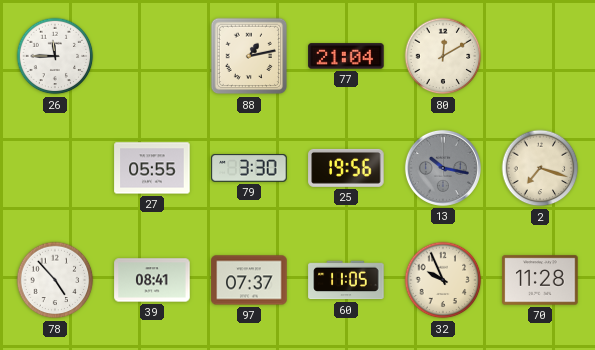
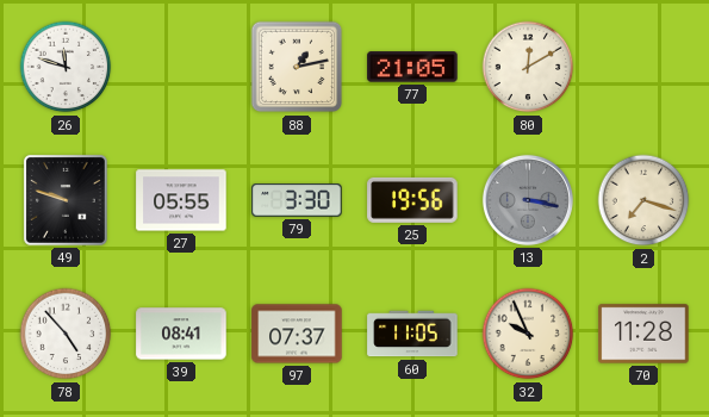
26: 11:45 -> 11:48
77: 21:04 -> 21:05
49: none -> 9:48
13: 10:17 -> 3:17
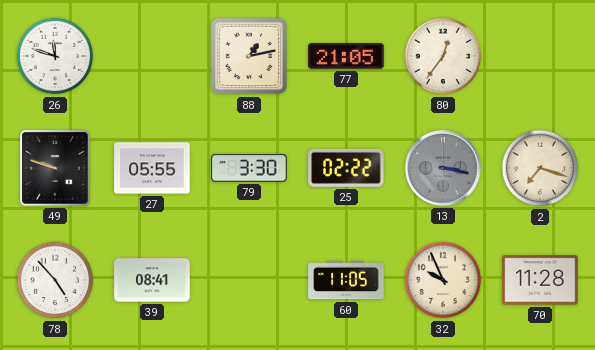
80: 12:10 -> 12:36
25: 19:56 -> 02:22
97: 07:37 -> none
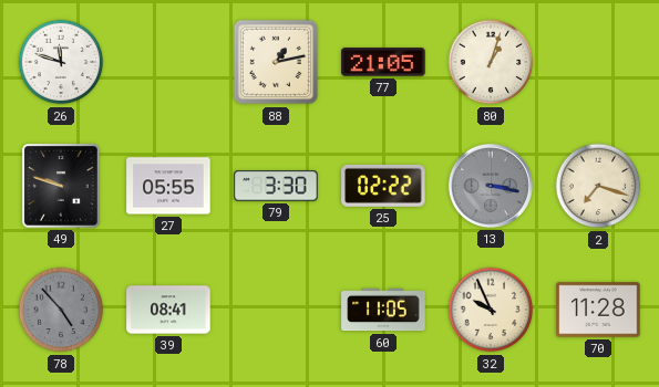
80: 12:36 -> 1:03
78 dial: white -> grey
